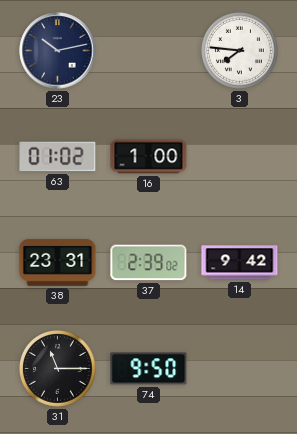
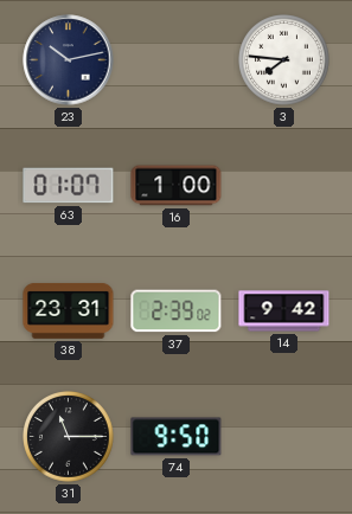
63: 01:02 -> 01:07
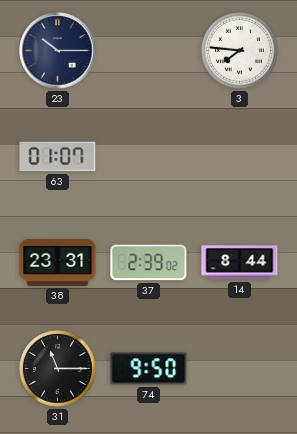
23: 10:13 -> 10:15
16: 1:00 -> none
14: 9:42 -> 8:44
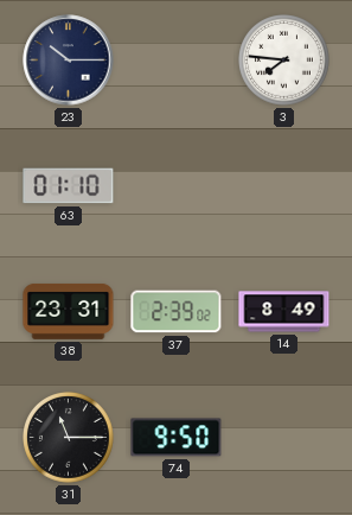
63: 01:07 -> 01:10
14: 8:44 -> 8:49
